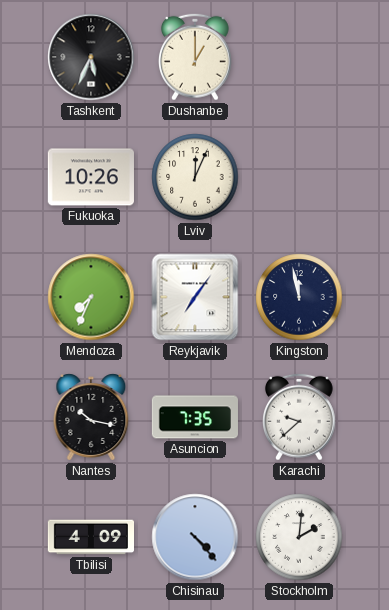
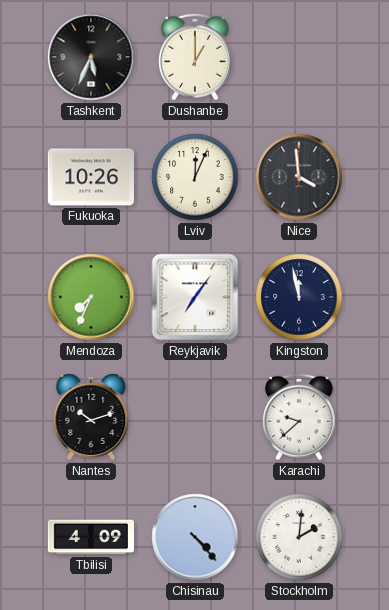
Nice: none -> 3:59
Nantes: 10:17 -> 10:12
Asuncion: 7:35 -> none
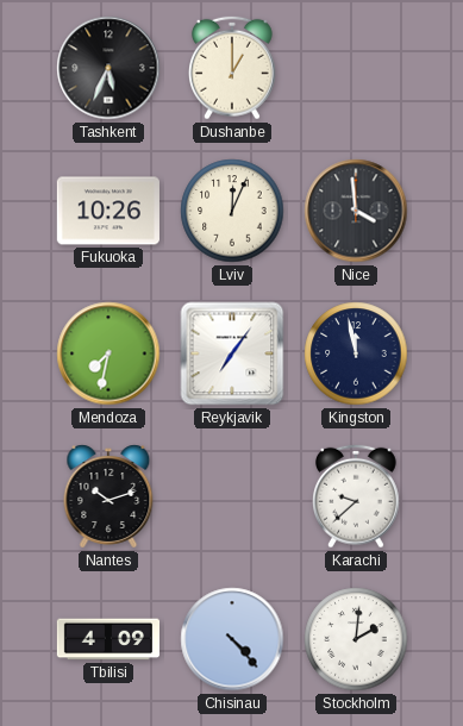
Mendoza: 7:34 -> 7:32
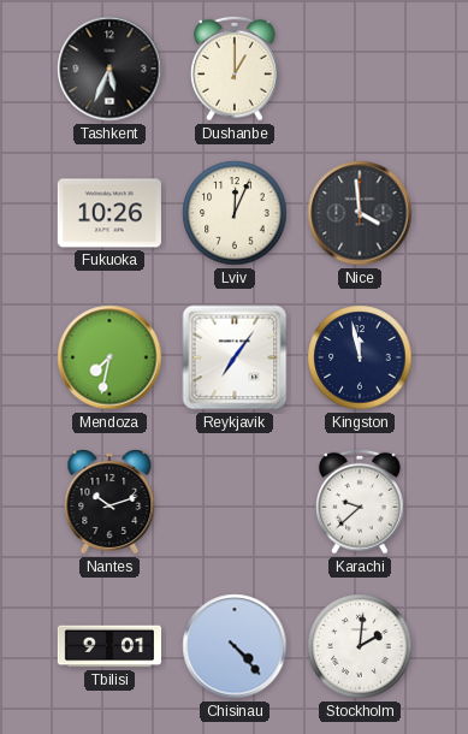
Tbilisi: 4:09 -> 9:01
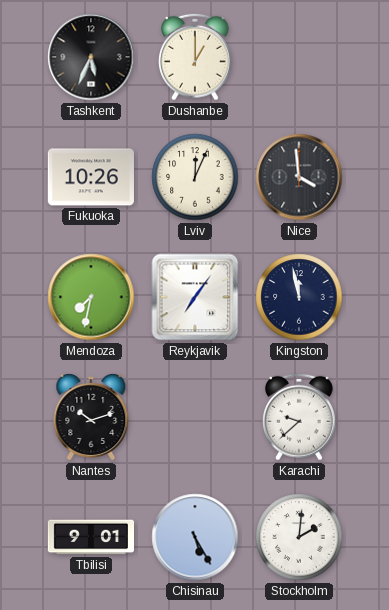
Chisinau: 4:23 -> 5:25
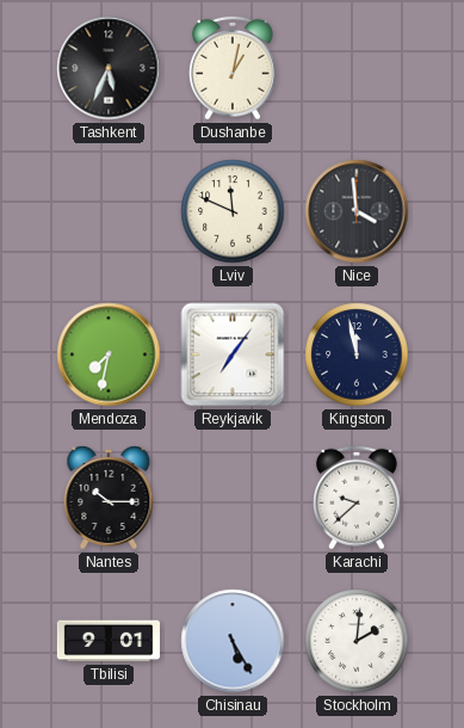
Dushanbe: 1:00 -> 1:02
Fukuoka: 10:26 -> none
Lviv: 12:04 -> 11:49
Nantes: 10:12 -> 10:15
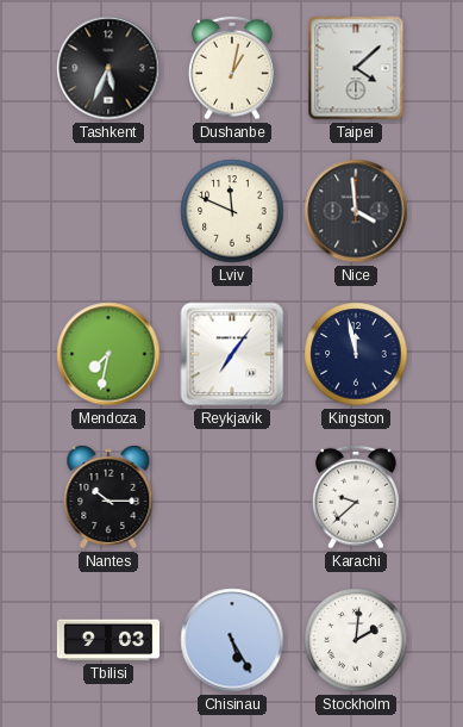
Taipei: none -> 4:08
Tbilisi: 9:01 -> 9:03
